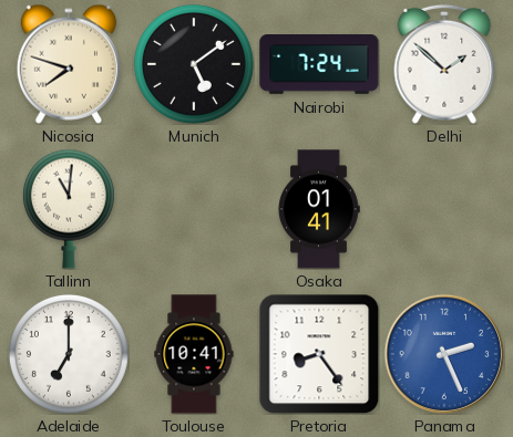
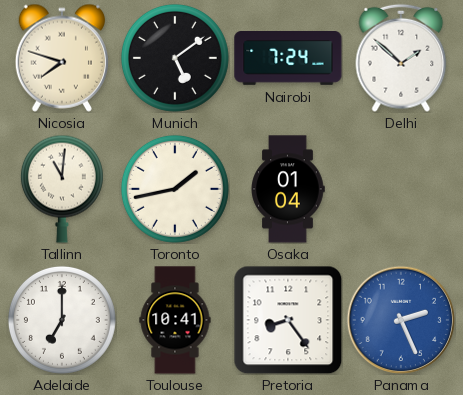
Toronto: none -> 1:43
Osaka: 01:41 -> 01:04
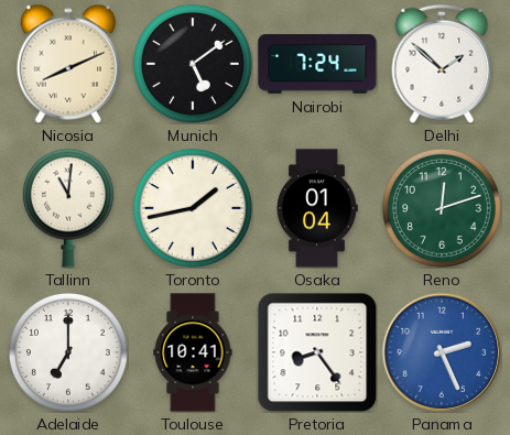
Nicosia: 7:48 -> 8:11
Reno: none -> 12:12
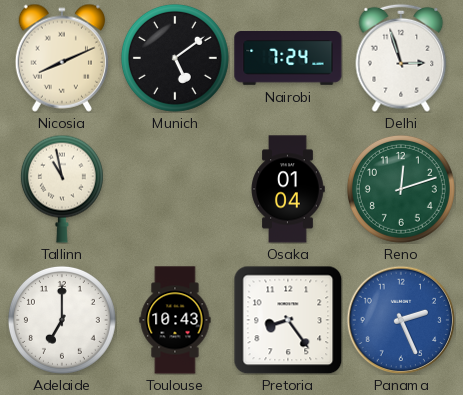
Delhi: 1:52 -> 2:57
Tallinn: 11:01 -> 10:58
Toronto: 1:43 -> none
Toulouse: 10:41 -> 10:43
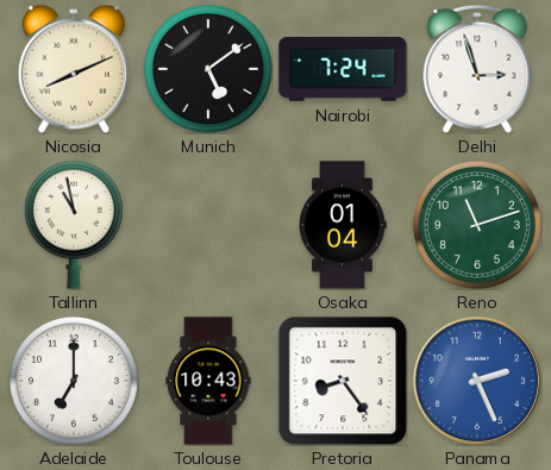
Reno: 12:12 -> 11:12
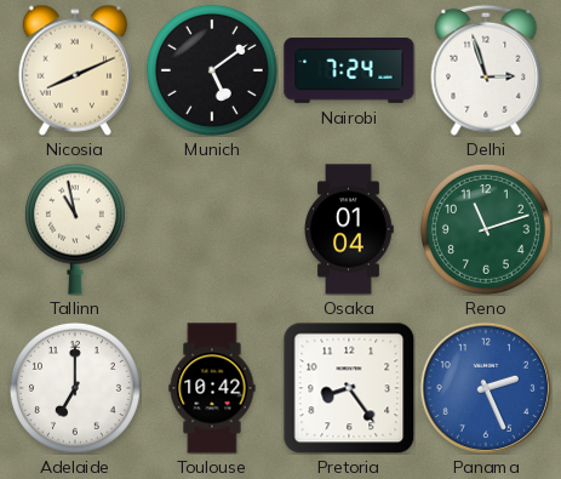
Toulouse: 10:43 -> 10:42
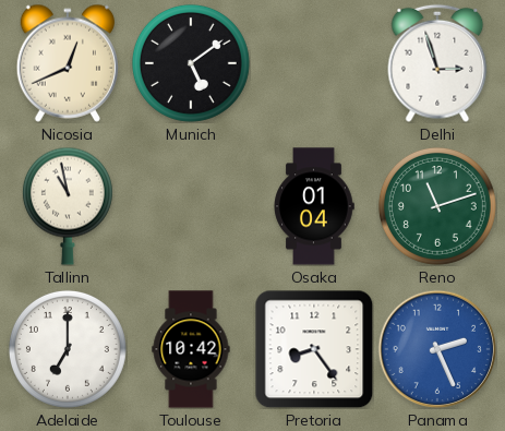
Nicosia: 8:11 -> 12:41
Nairobi: 7:24 -> none
